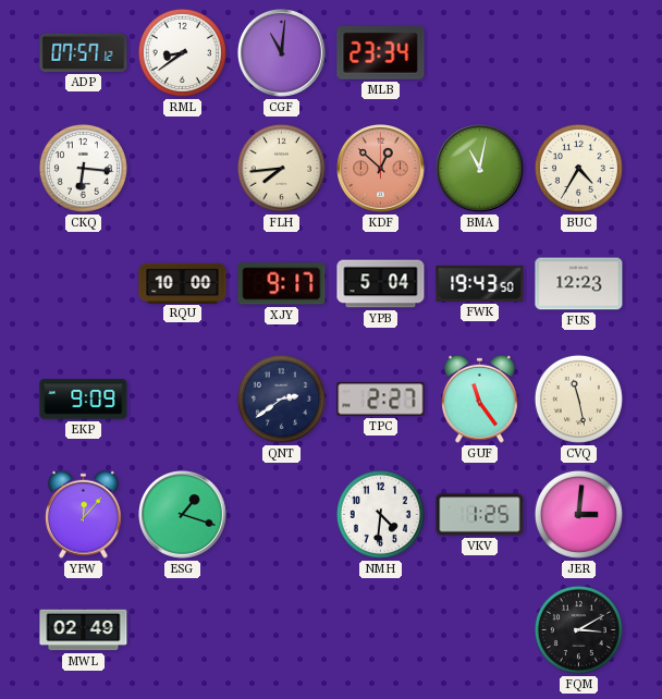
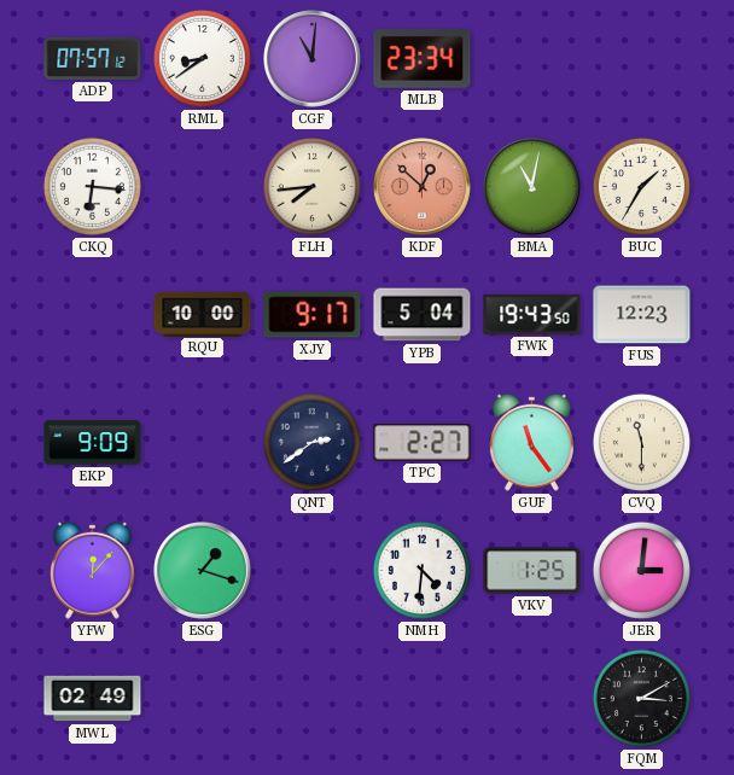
BUC: 4:35 -> 1:35
CVQ: 11:28 -> 11:30
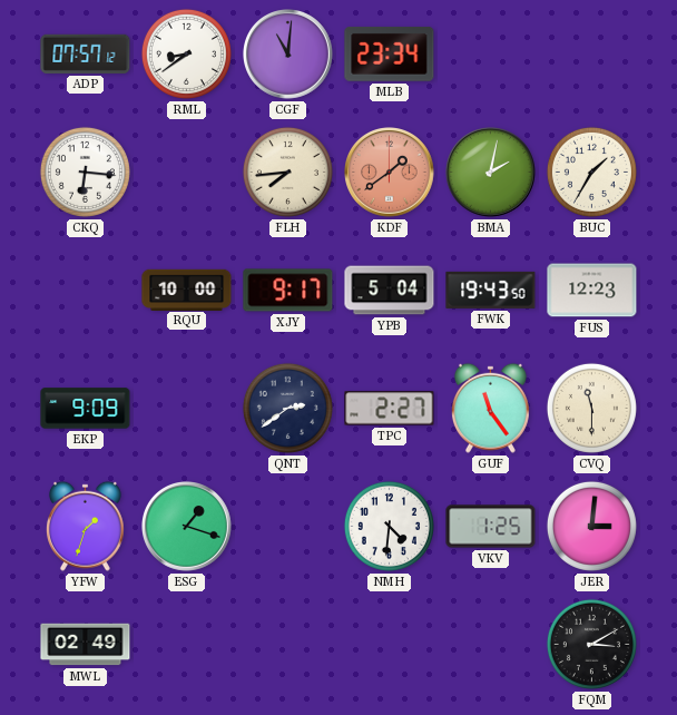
KDF: 12:52 -> 1:39
BMA: 11:02 -> 2:02
YFW: 12:07 -> 1:33
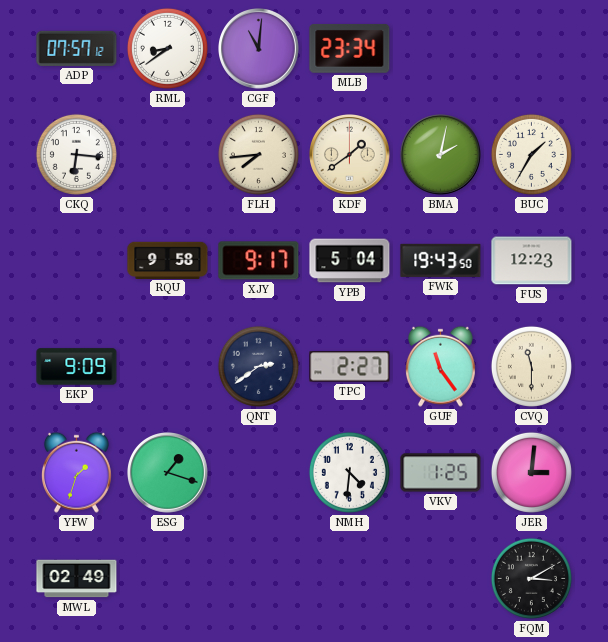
KDF dial: salmon -> cream
RQU: 10:00 -> 9:58
